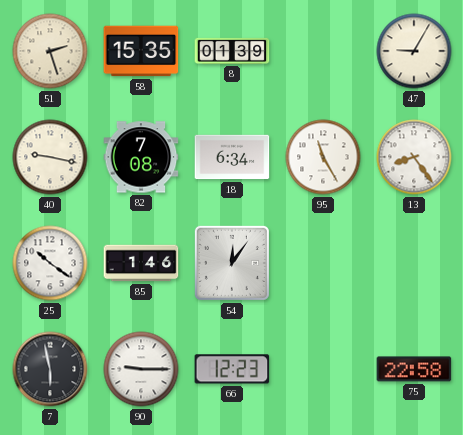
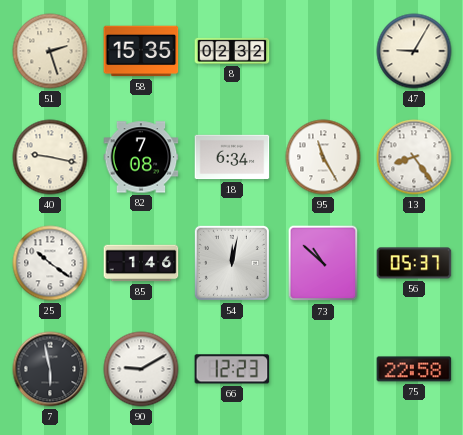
8: 01:39 -> 02:32
54: 12:06 -> 12:02
73: none -> 10:52
56: none -> 05:37
90: 9:15 -> 9:10
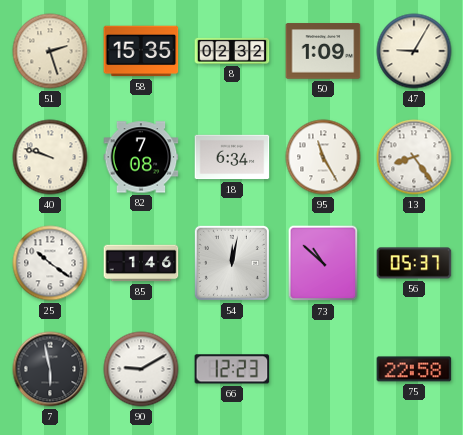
50: none -> 1:09
40: 9:17 -> 9:48
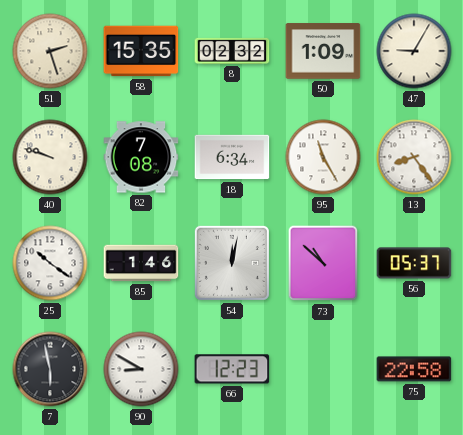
90: 9:10 -> 8:50
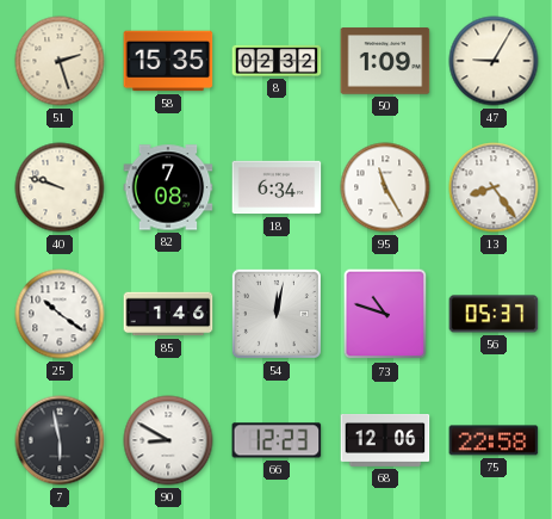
73: 10:52 -> 10:48
68: none -> 12:06
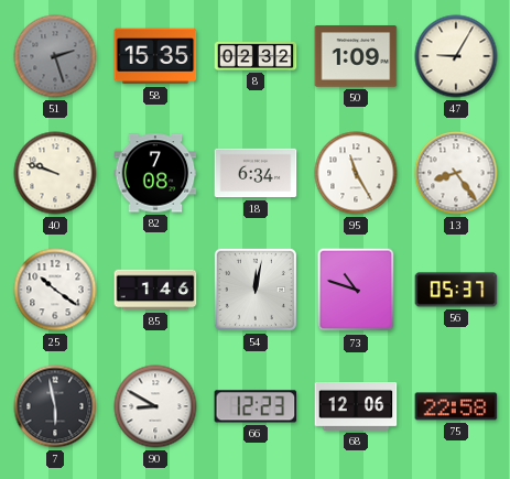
51 dial: cream -> grey
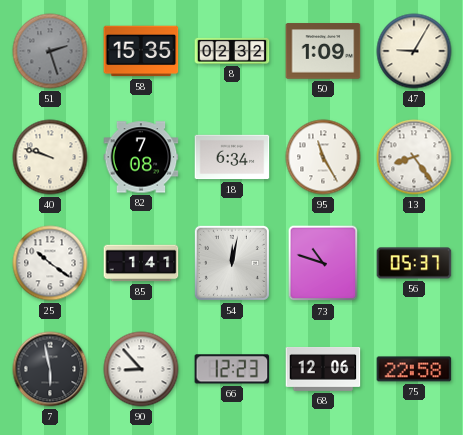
85: 1:46 -> 1:41
90: 8:50 -> 8:53
